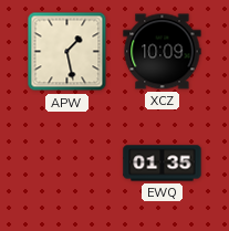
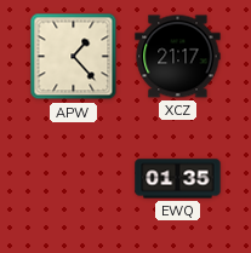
APW: 1:28 -> 1:23
XCZ: 10:09 -> 21:17
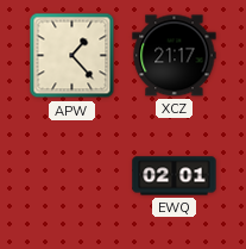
EWQ: 01:35 -> 02:01
